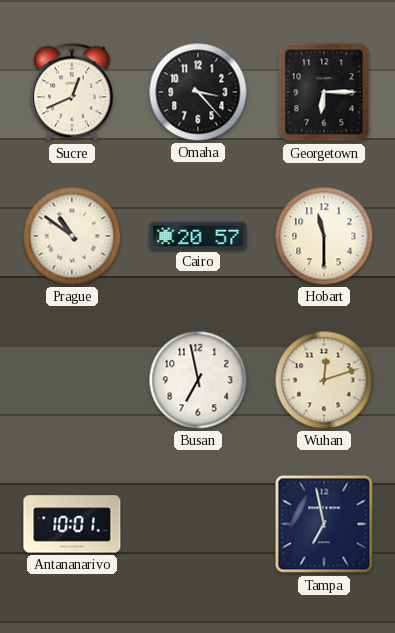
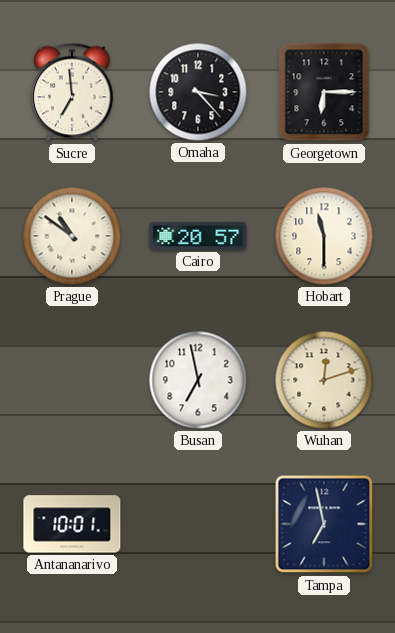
Sucre: 12:41 -> 6:59
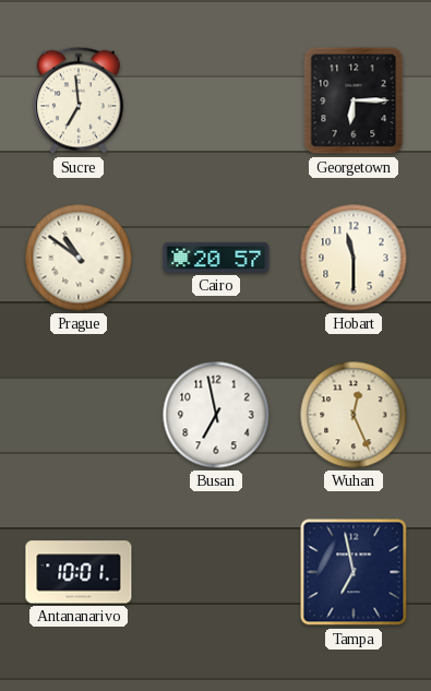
Omaha: 3:23 -> none
Wuhan: 12:12 -> 12:26
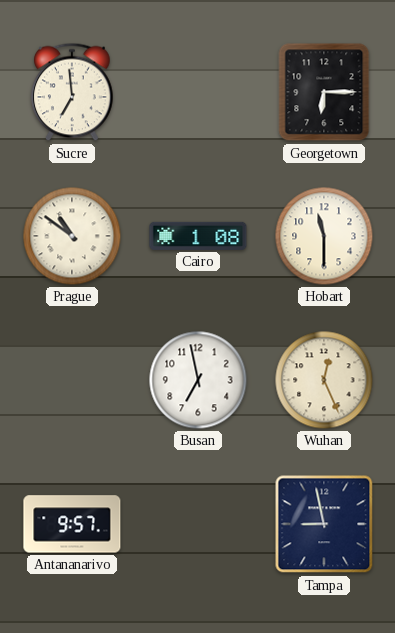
Cairo: 20:57 -> 1:08
Antananarivo: 10:01 -> 9:57
Tampa: 6:58 -> 8:58
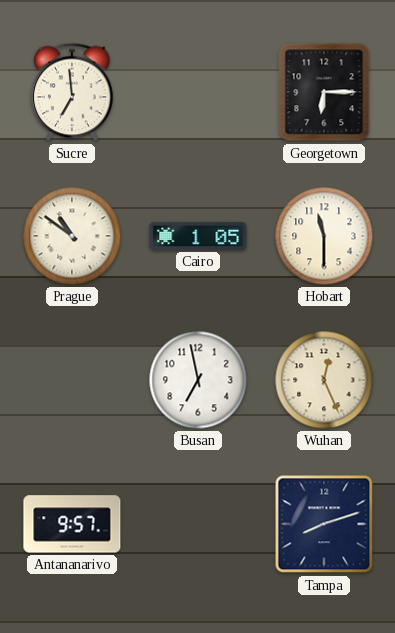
Cairo: 1:08 -> 1:05
Tampa: 8:58 -> 8:12
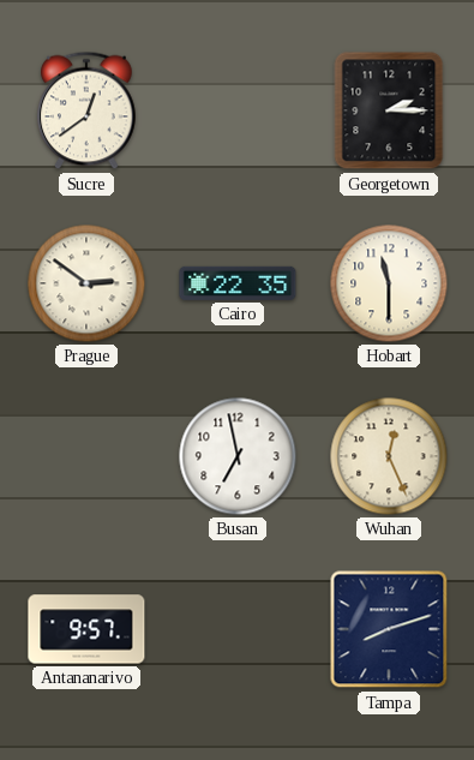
Sucre: 6:59 -> 12:39
Georgetown: 6:15 -> 2:15
Prague: 10:51 -> 2:51
Cairo: 1:05 -> 22:35
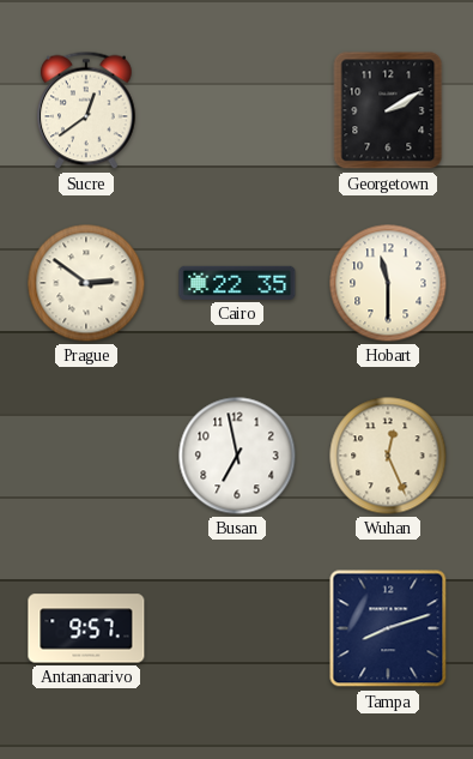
Georgetown: 2:15 -> 2:10
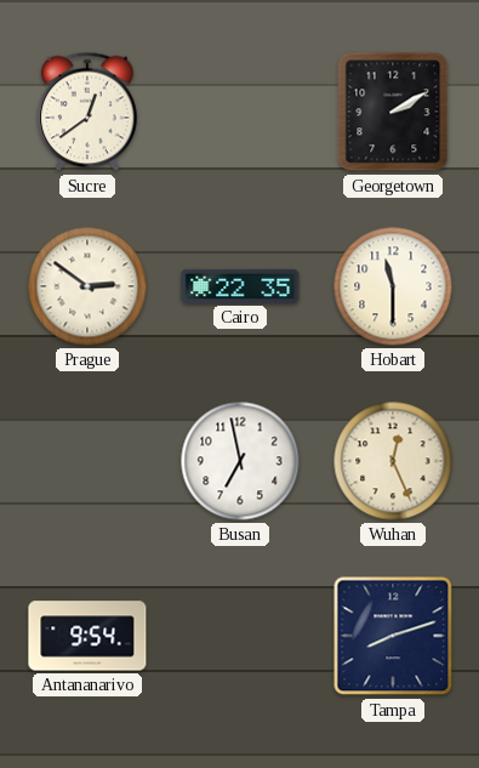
Antananarivo: 9:57 -> 9:54
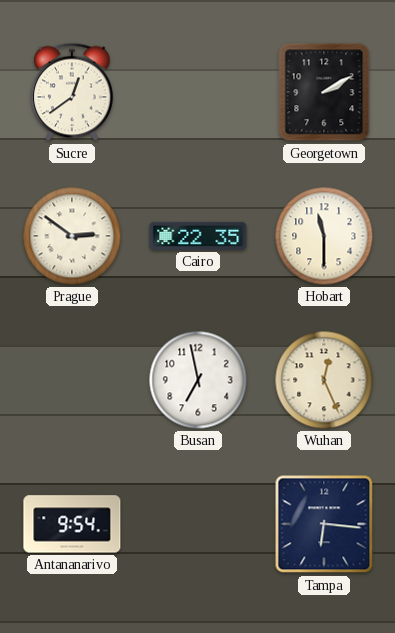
Tampa: 8:12 -> 6:16
